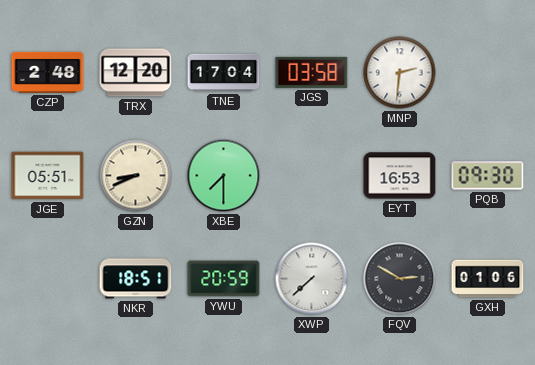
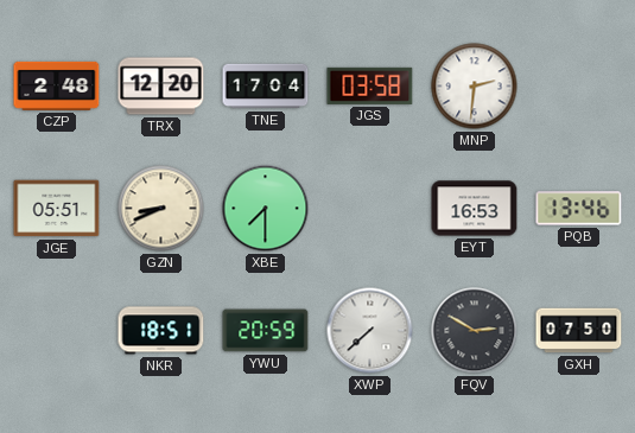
PQB: 09:30 -> 13:46
GXH: 01:06 -> 07:50
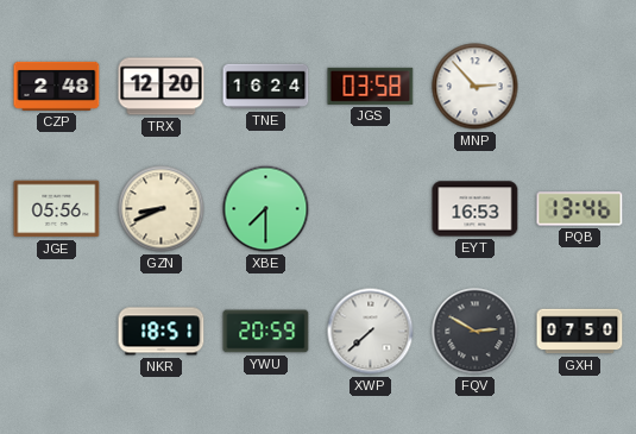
TNE: 17:04 -> 16:24
MNP: 2:31 -> 2:53
JGE: 05:51 -> 05:56
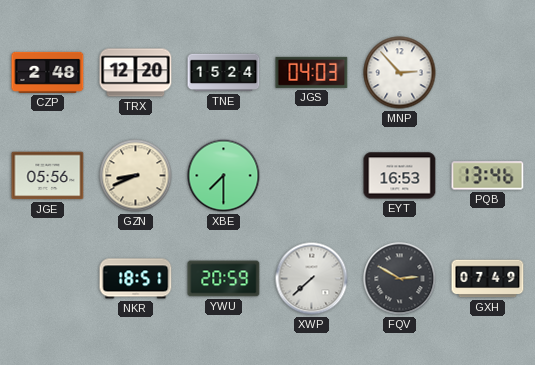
TNE: 16:24 -> 15:24
JGS: 03:58 -> 04:03
GXH: 07:50 -> 07:49
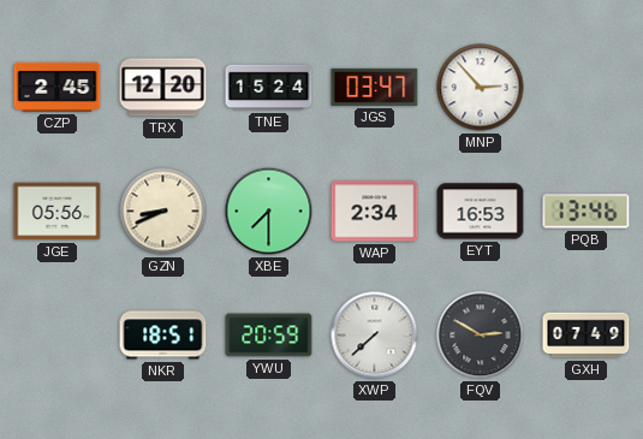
CZP: 2:48 -> 2:45
JGS: 04:03 -> 03:47
WAP: none -> 2:34
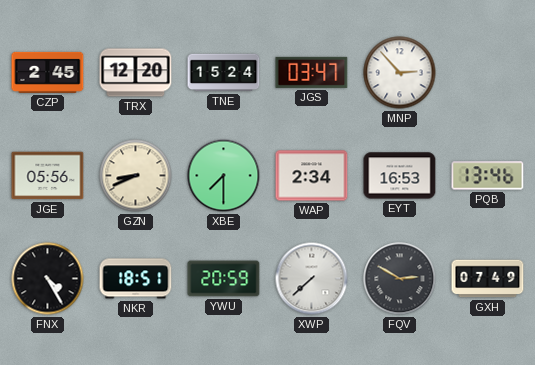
FNX: none -> 4:25
